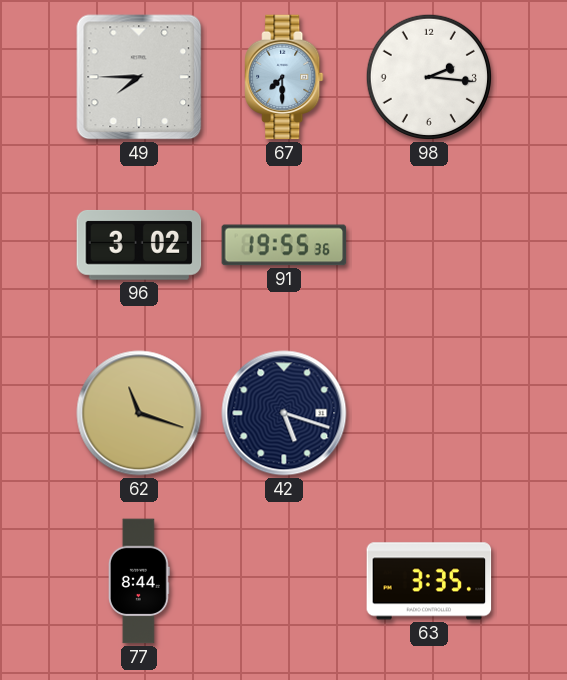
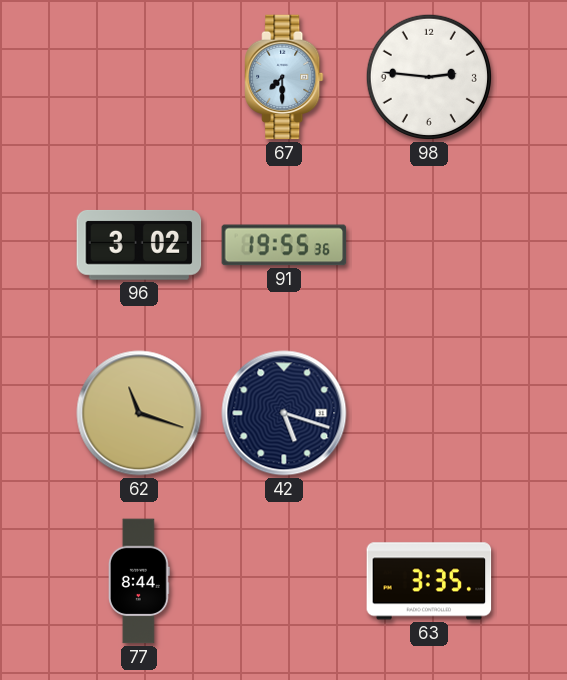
49: 7:45 -> none
98: 2:16 -> 2:46
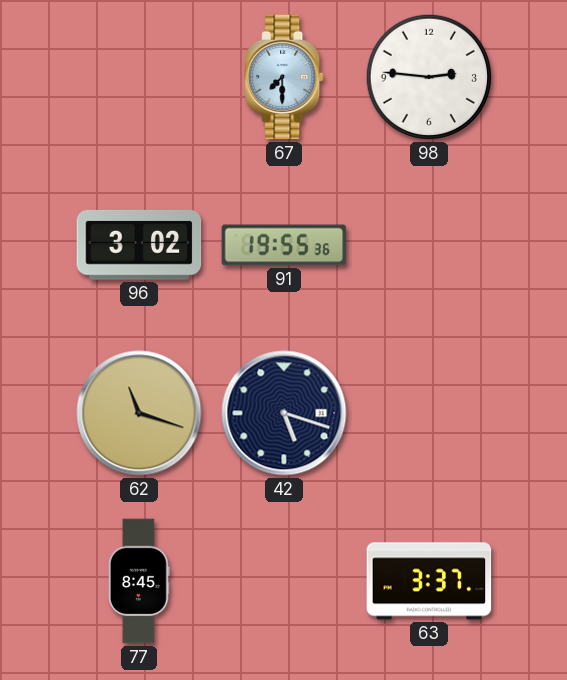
77: 8:44 -> 8:45
63: 3:35 -> 3:37
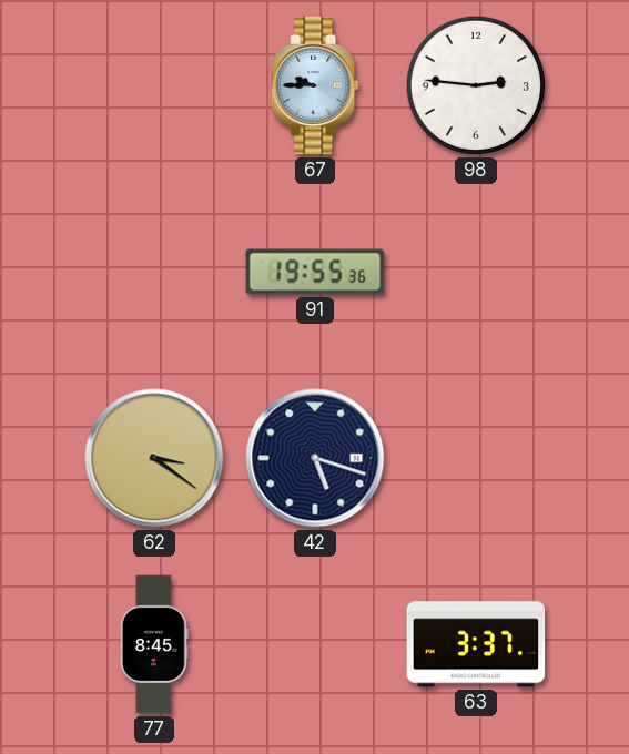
67: 7:30 -> 9:45
96: 3:02 -> none
62: 11:18 -> 3:21
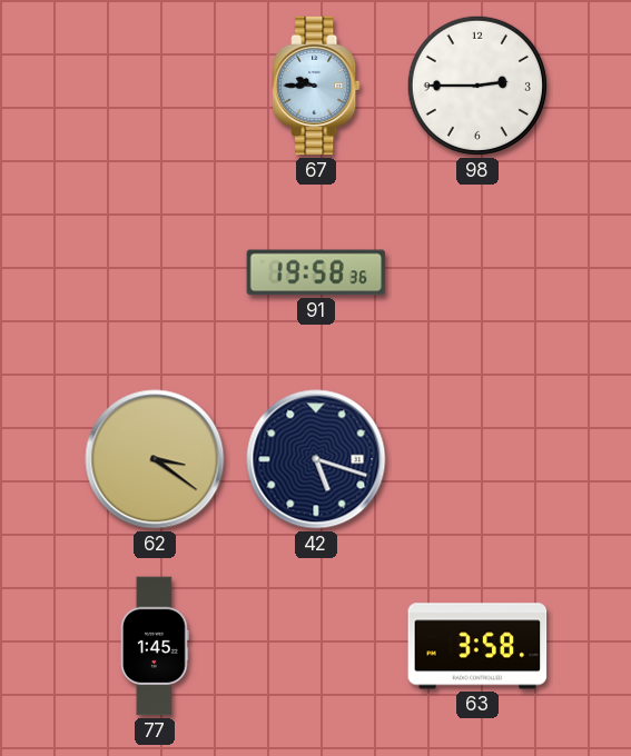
98: 2:46 -> 2:45
91: 19:55 -> 19:58
77: 8:45 -> 1:45
63: 3:37 -> 3:58
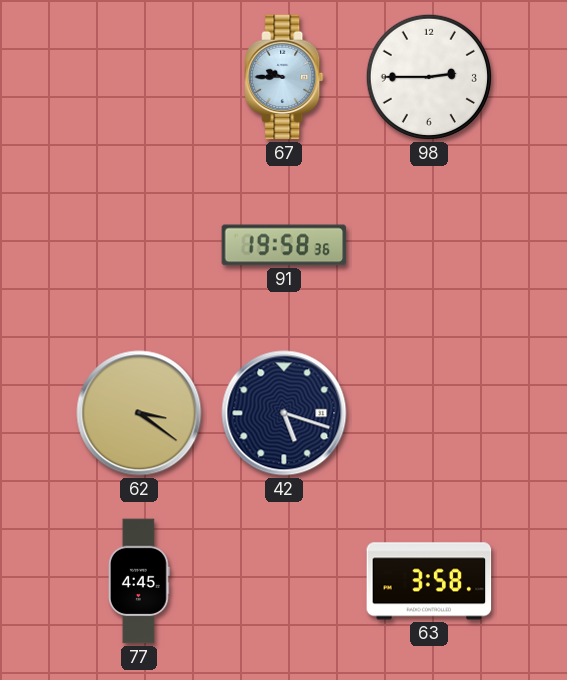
77: 1:45 -> 4:45
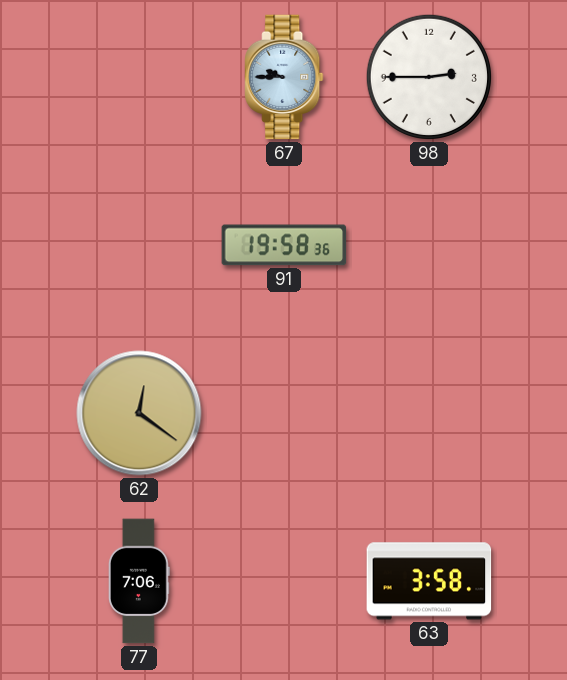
62: 3:21 -> 12:21
42: 5:18 -> none
77: 4:45 -> 7:06
